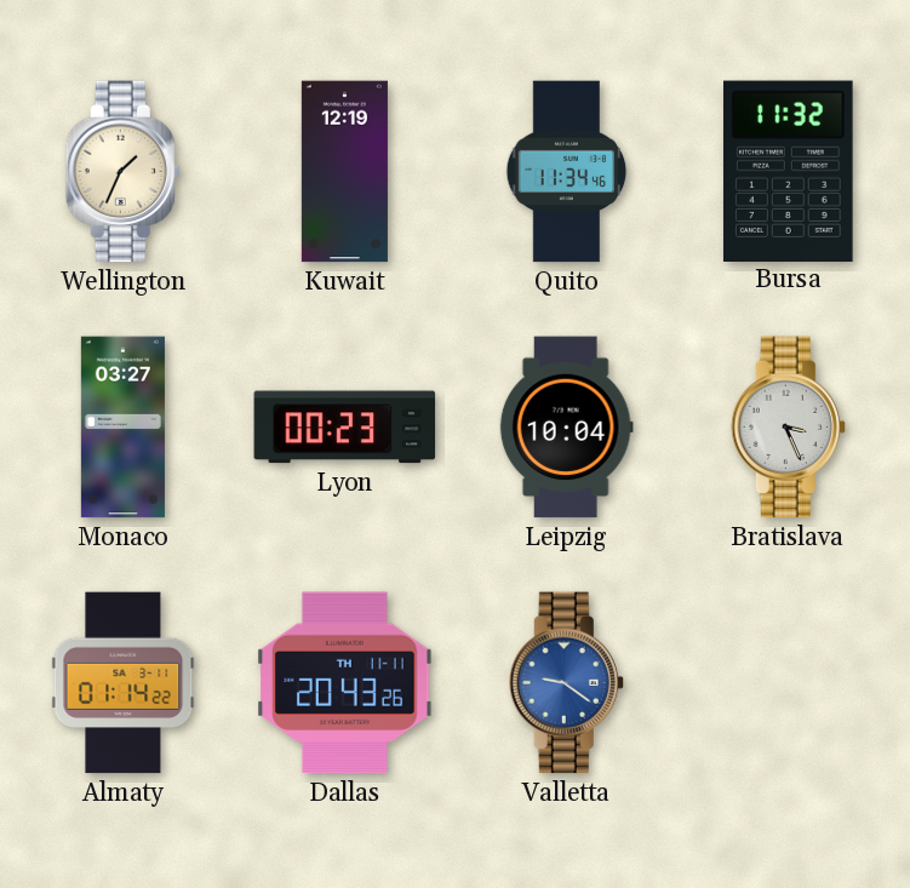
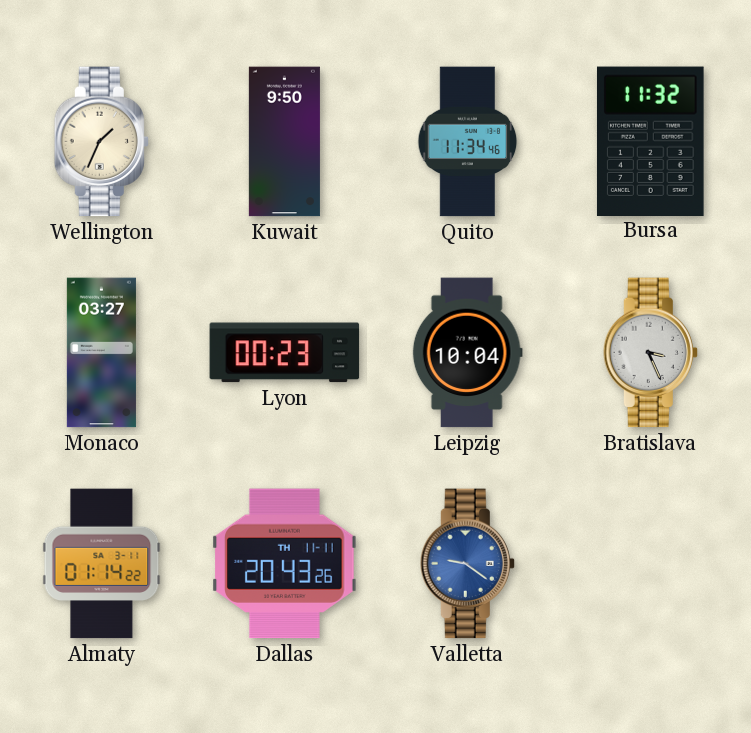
Kuwait: 12:19 -> 9:50
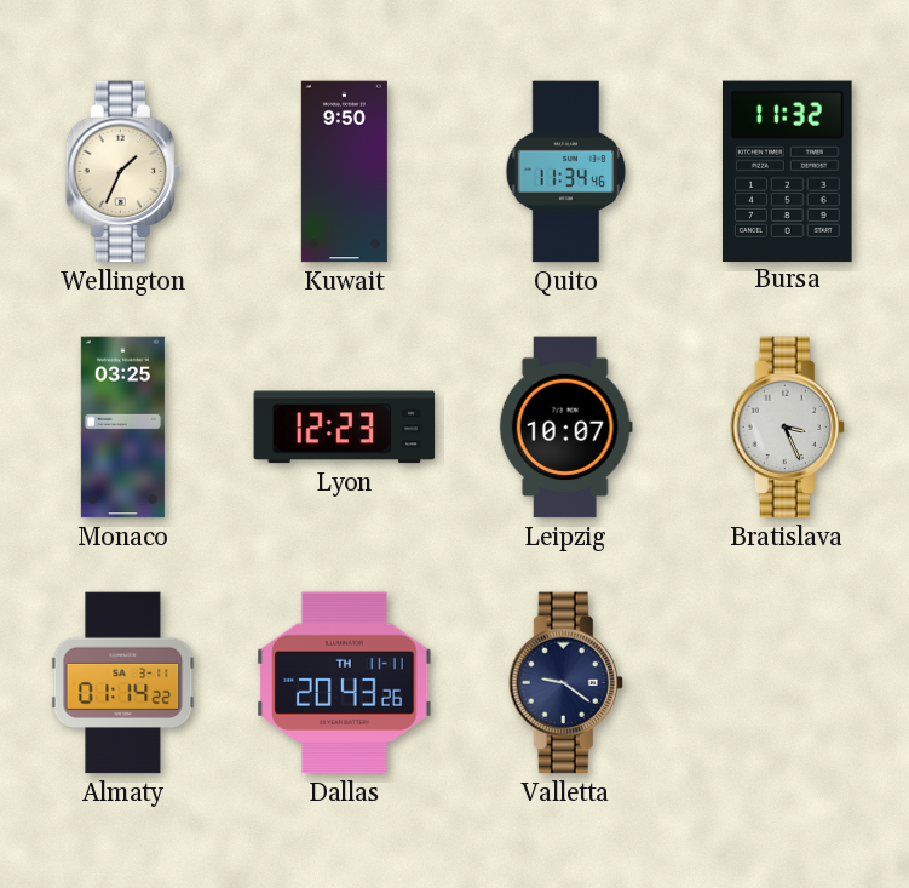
Monaco: 03:27 -> 03:25
Lyon: 00:23 -> 12:23
Leipzig: 10:04 -> 10:07
Valletta dial: blue -> navy
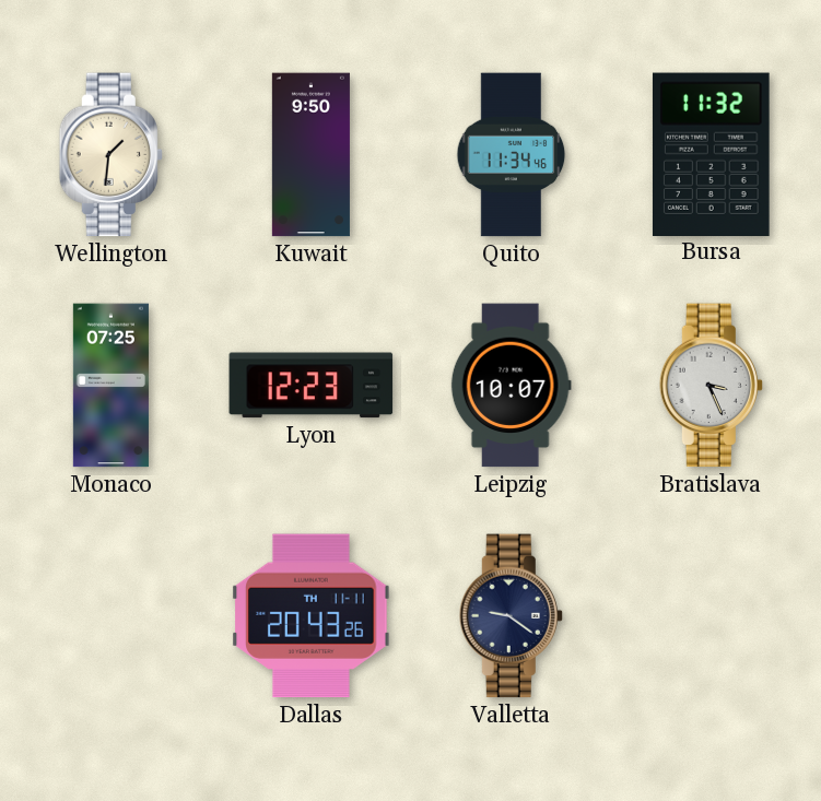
Wellington: 1:34 -> 1:31
Monaco: 03:25 -> 07:25
Almaty: 01:14 -> none
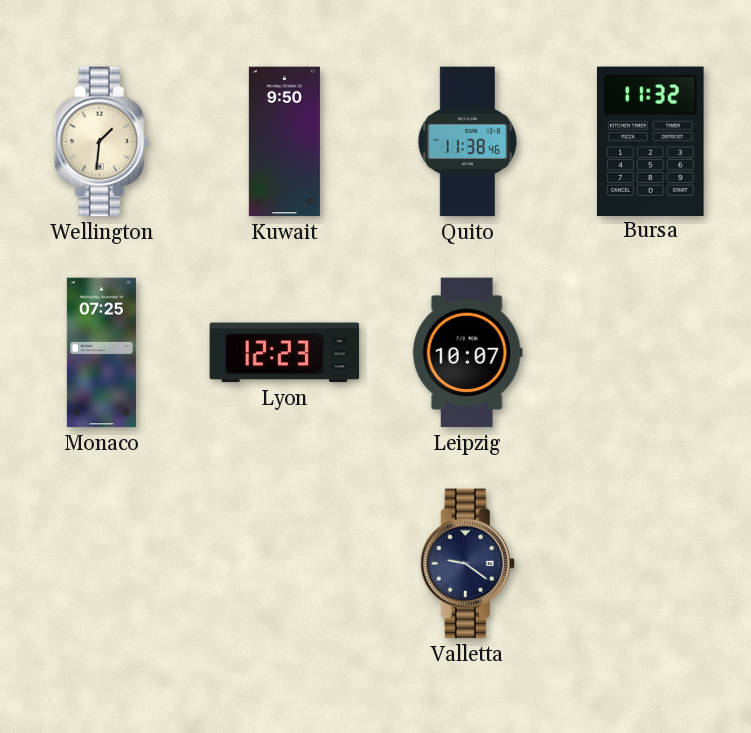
Quito: 11:34 -> 11:38
Bratislava: 3:26 -> none
Dallas: 20:43 -> none
